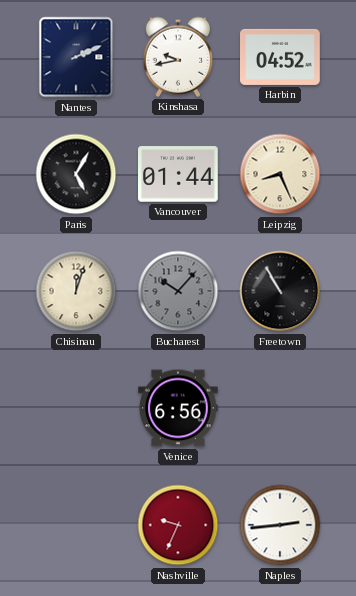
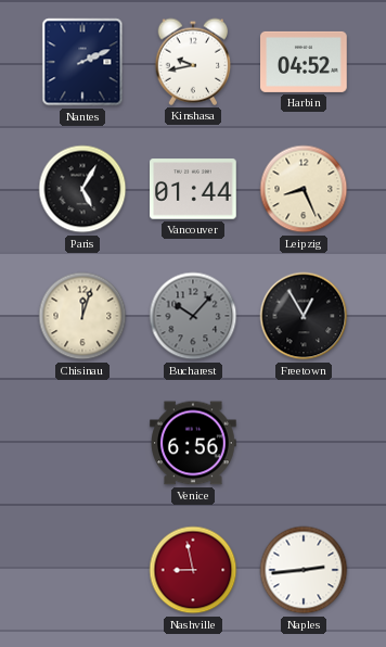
Freetown: 10:55 -> 12:55
Nashville: 9:34 -> 8:58
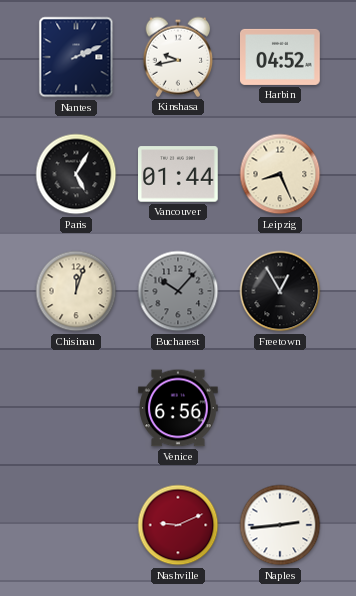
Nashville: 8:58 -> 9:11
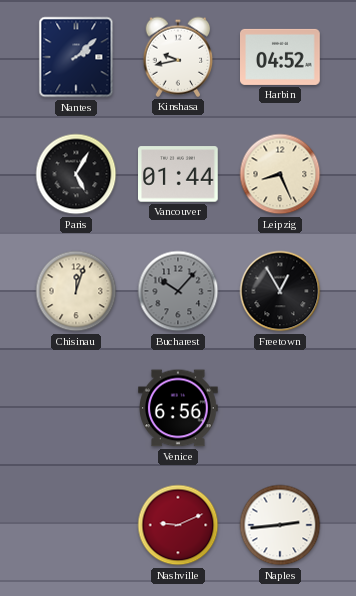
Nantes: 2:11 -> 2:08
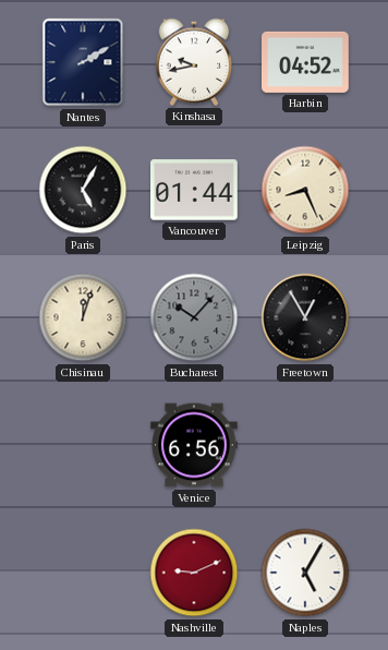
Nantes: 2:08 -> 2:10
Naples: 2:44 -> 5:05
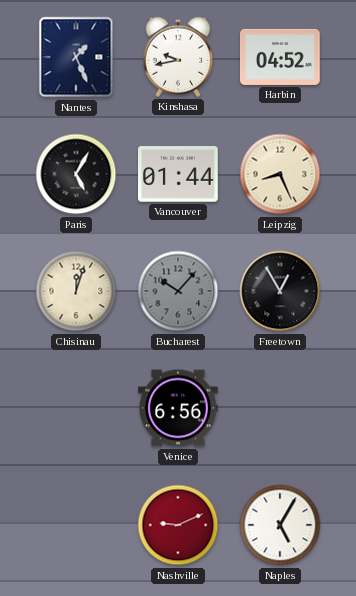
Nantes: 2:10 -> 1:26
